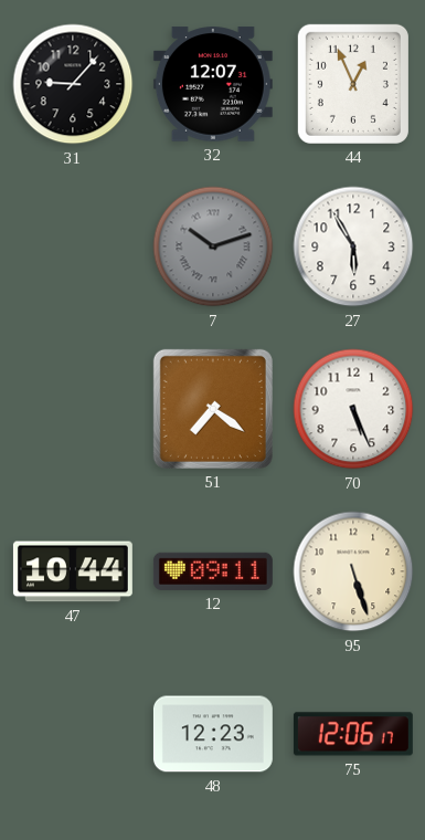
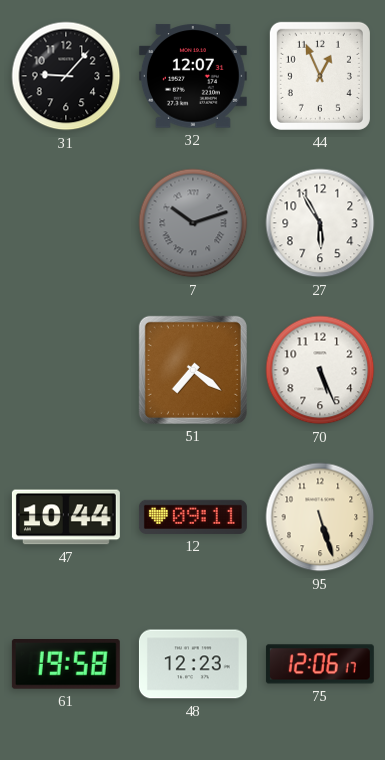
61: none -> 19:58
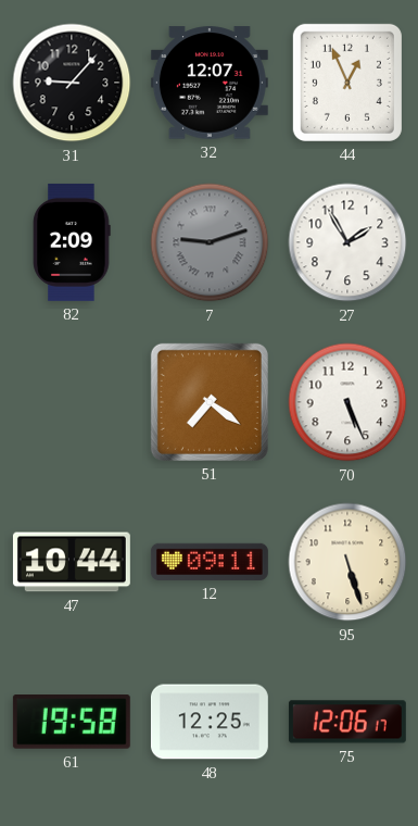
82: none -> 2:09
7: 10:12 -> 9:12
27: 5:55 -> 1:55
48: 12:23 -> 12:25
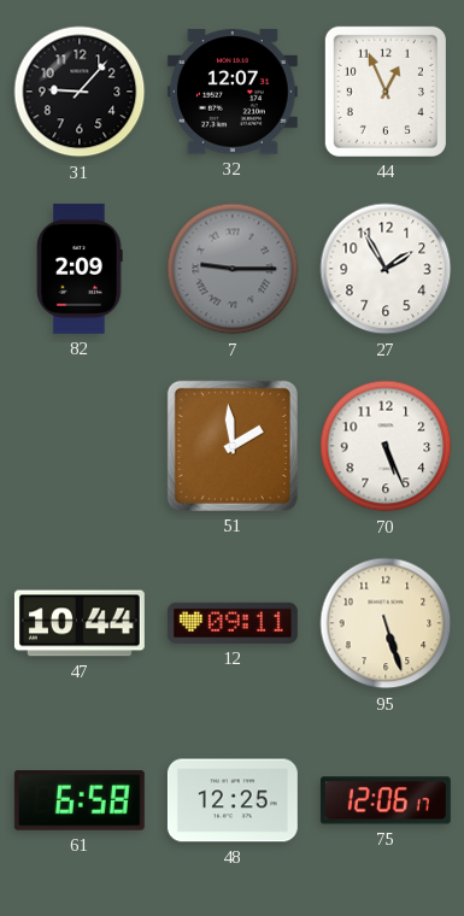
7: 9:12 -> 9:15
51: 7:21 -> 1:59
61: 19:58 -> 6:58
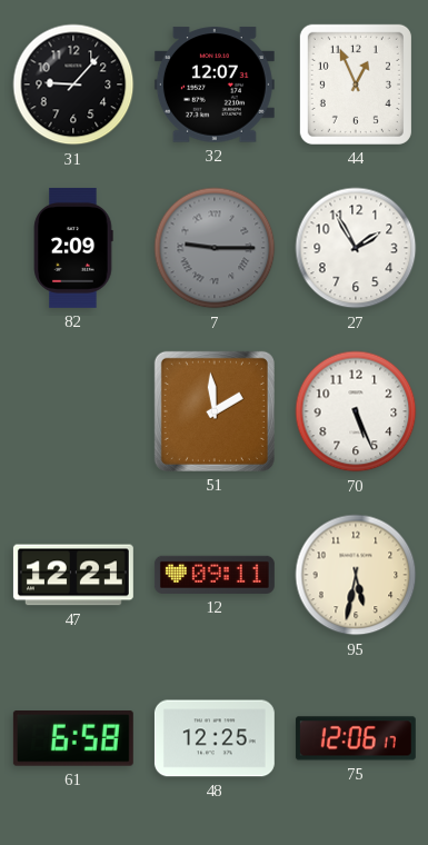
47: 10:44 -> 12:21
95: 5:27 -> 5:32
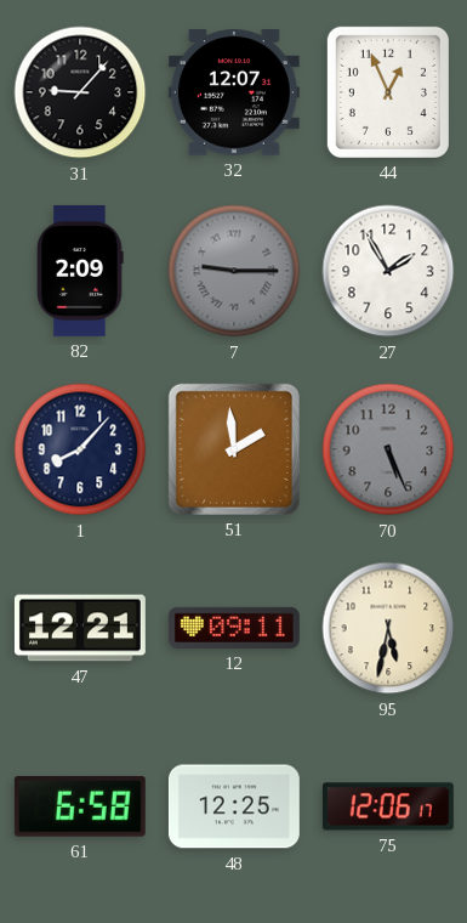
1: none -> 8:07
70 dial: white -> grey
